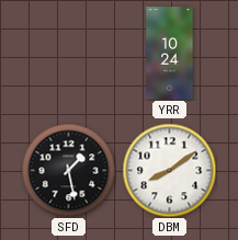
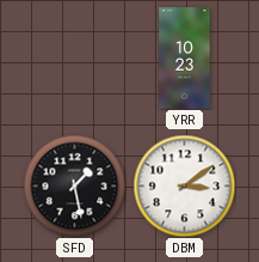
YRR: 10:24 -> 10:23
DBM: 8:09 -> 3:09
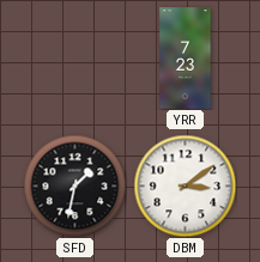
YRR: 10:23 -> 7:23
SFD: 1:28 -> 1:32
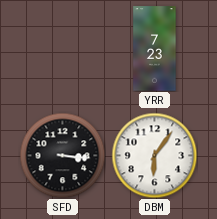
SFD: 1:32 -> 3:16
DBM: 3:09 -> 6:06
